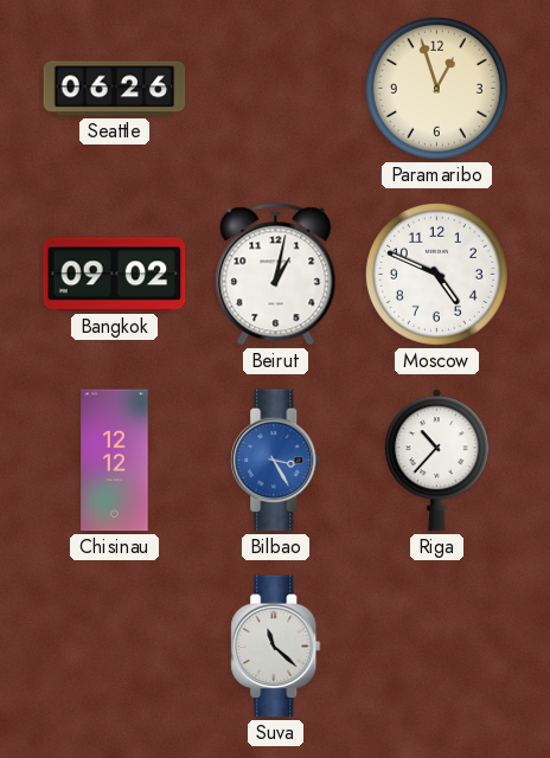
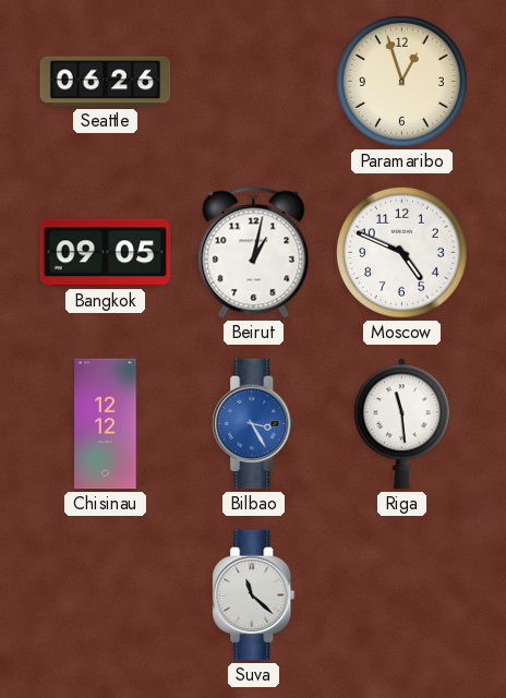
Bangkok: 09:02 -> 09:05
Riga: 10:37 -> 11:29
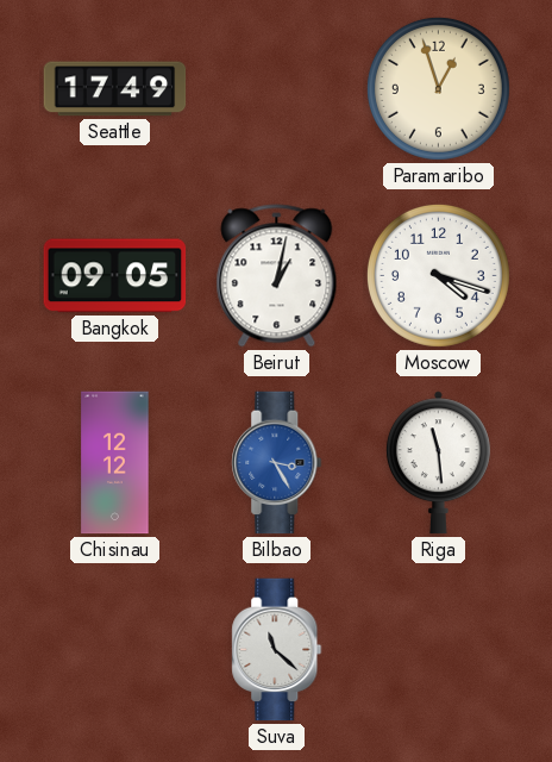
Seattle: 06:26 -> 17:49
Moscow: 4:49 -> 4:18
